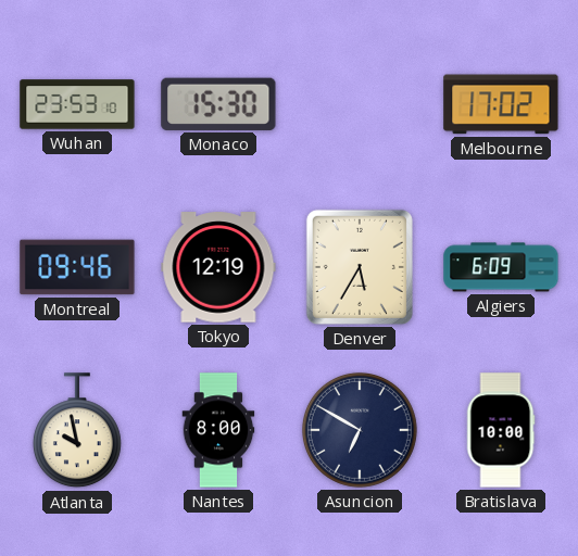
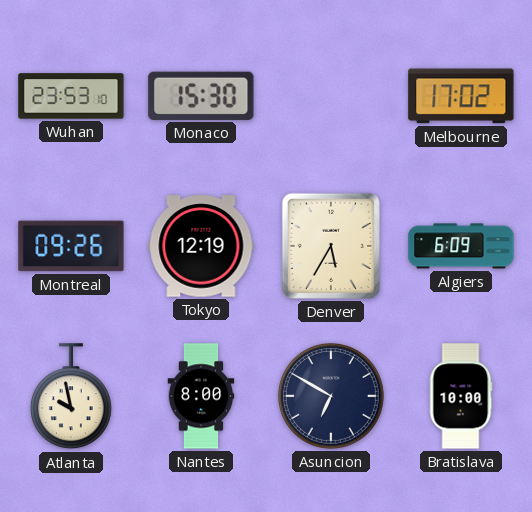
Montreal: 09:46 -> 09:26
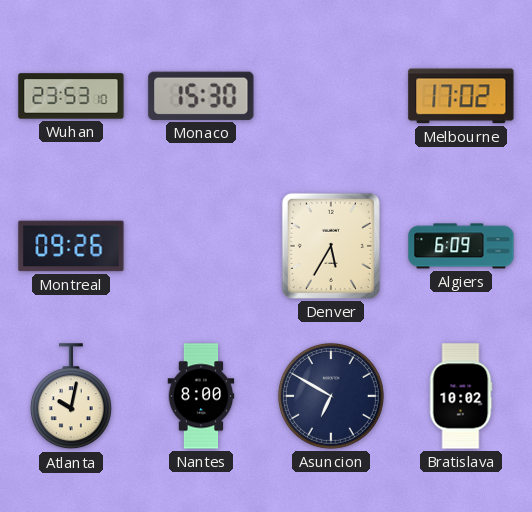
Tokyo: 12:19 -> none
Atlanta: 9:58 -> 10:02
Bratislava: 10:00 -> 10:02
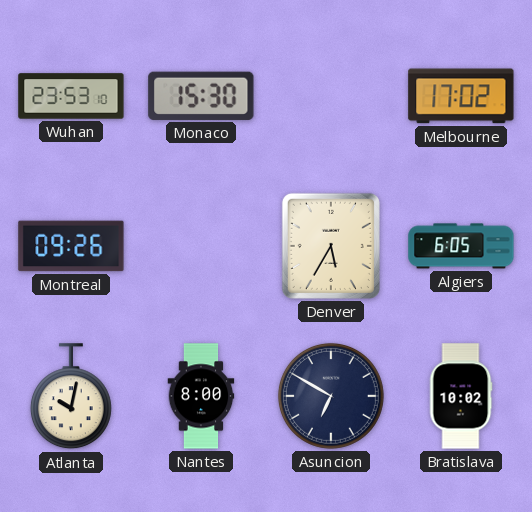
Algiers: 6:09 -> 6:05
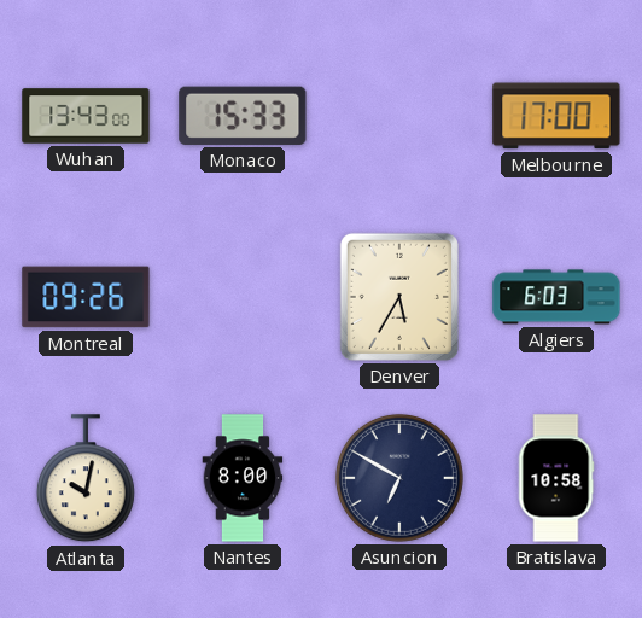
Wuhan: 23:53 -> 13:43
Monaco: 15:30 -> 15:33
Melbourne: 17:02 -> 17:00
Algiers: 6:05 -> 6:03
Bratislava: 10:02 -> 10:58
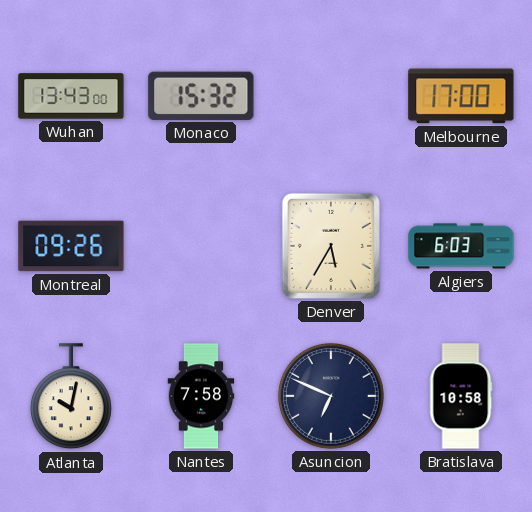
Monaco: 15:33 -> 15:32
Nantes: 8:00 -> 7:58
Asuncion: 6:50 -> 6:49
